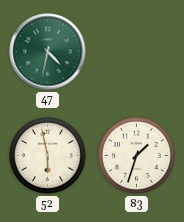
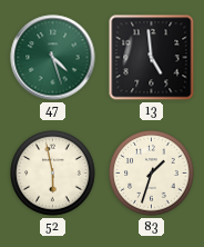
47: 4:32 -> 4:27
13: none -> 4:59
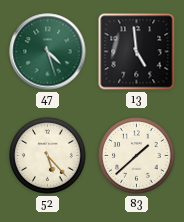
52: 5:58 -> 5:23
83: 1:33 -> 1:38
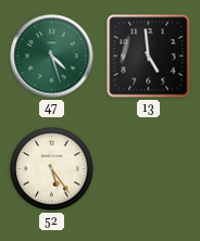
52: 5:23 -> 5:24
83: 1:38 -> none
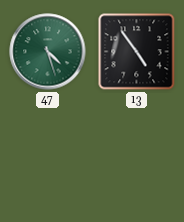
13: 4:59 -> 4:54
52: 5:24 -> none
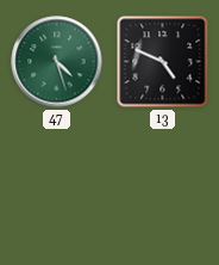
13: 4:54 -> 4:49
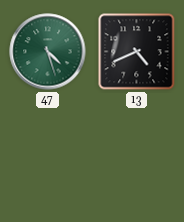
13: 4:49 -> 4:41
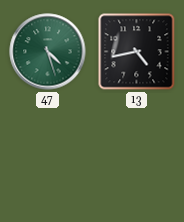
13: 4:41 -> 4:43
